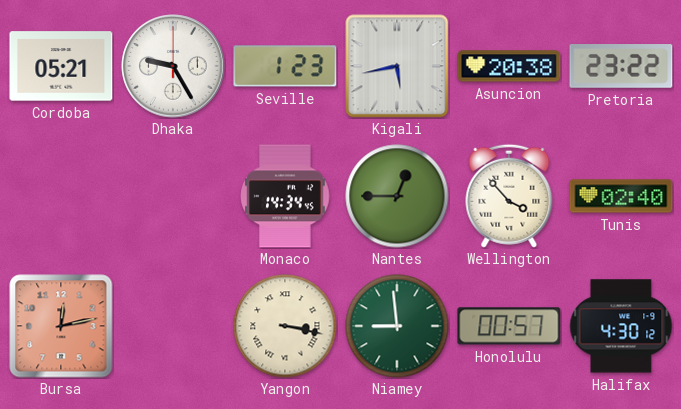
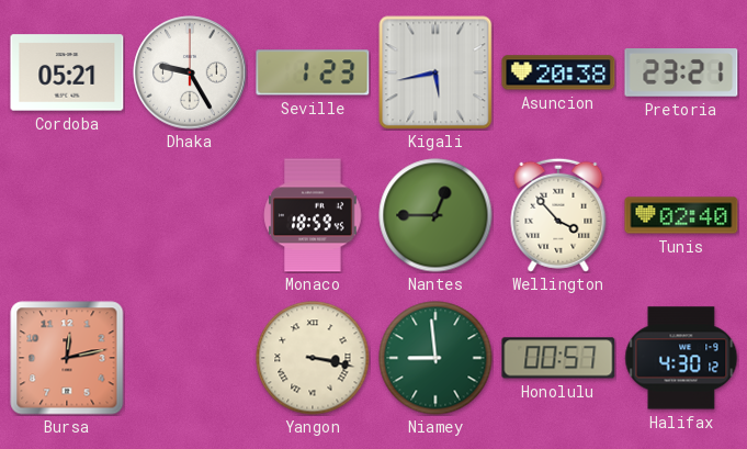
Pretoria: 23:22 -> 23:21
Monaco: 14:34 -> 18:59
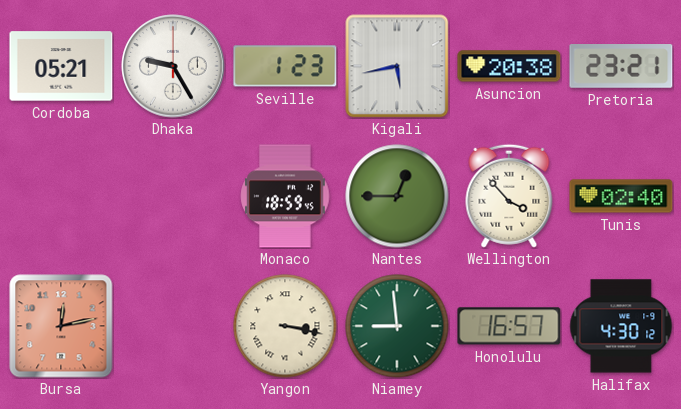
Honolulu: 00:57 -> 16:57
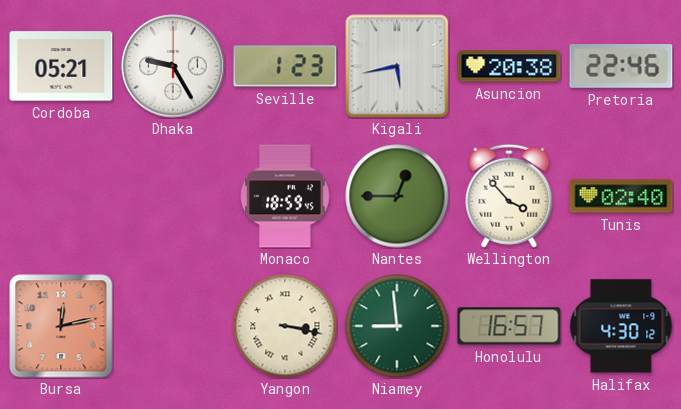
Pretoria: 23:21 -> 22:46
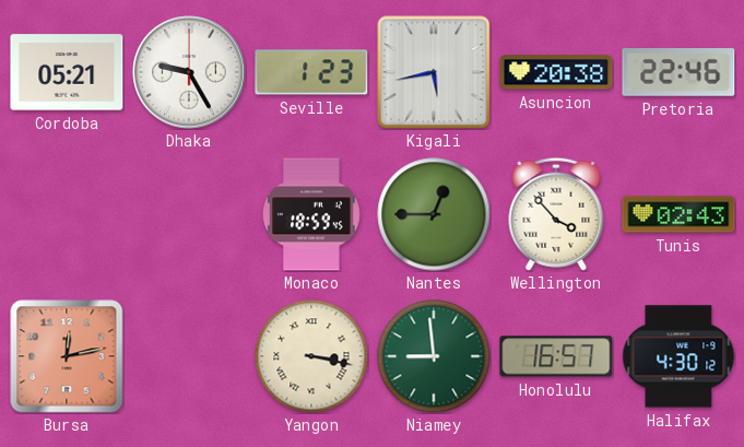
Tunis: 02:40 -> 02:43
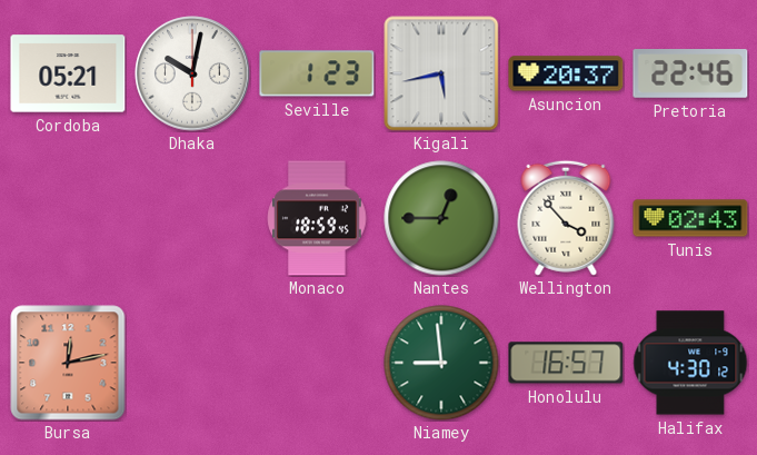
Dhaka: 9:25 -> 10:02
Asuncion: 20:38 -> 20:37
Yangon: 3:17 -> none
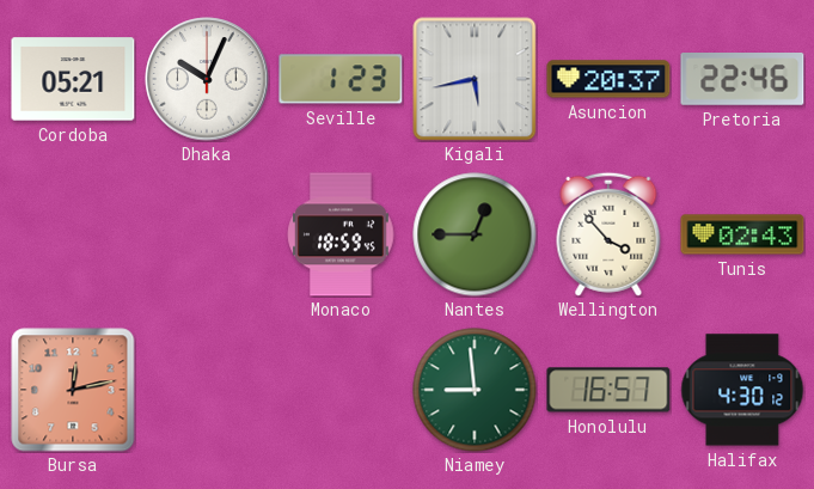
Dhaka: 10:02 -> 10:04
